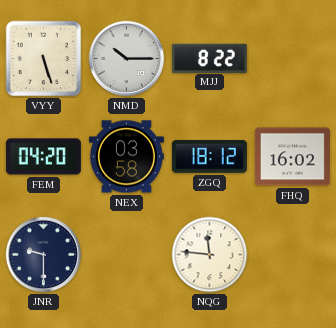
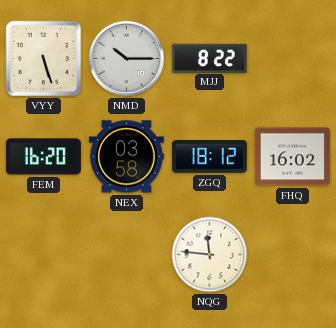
FEM: 04:20 -> 16:20
JNR: 9:30 -> none
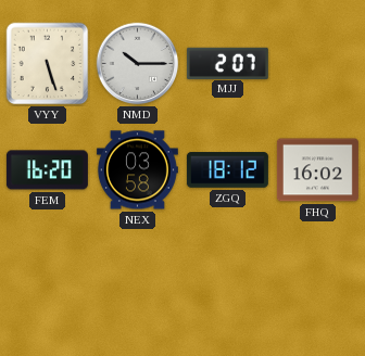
MJJ: 8:22 -> 2:07
NQG: 11:46 -> none
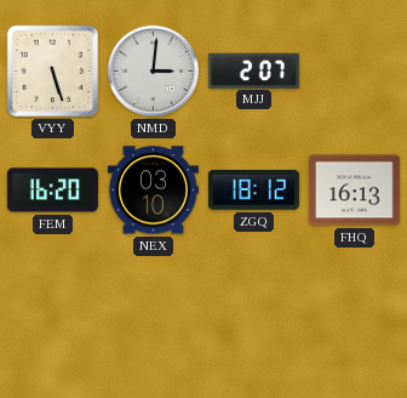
NMD: 10:15 -> 3:01
NEX: 03:58 -> 03:10
FHQ: 16:02 -> 16:13
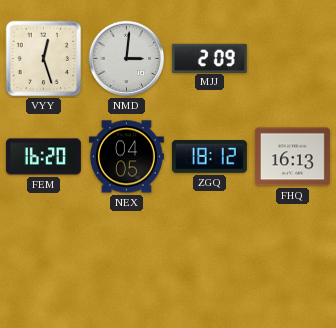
VYY: 5:27 -> 12:27
MJJ: 2:07 -> 2:09
NEX: 03:10 -> 04:05
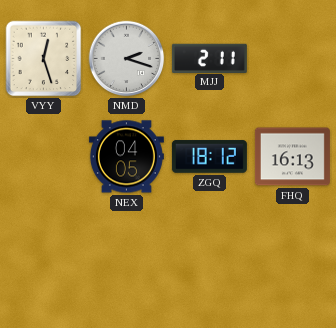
NMD: 3:01 -> 2:18
MJJ: 2:09 -> 2:11
FEM: 16:20 -> none
